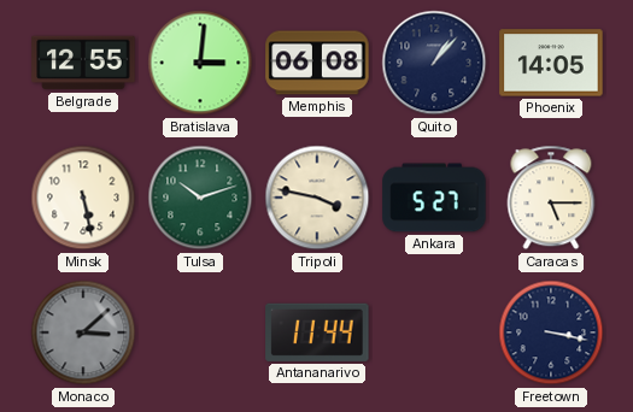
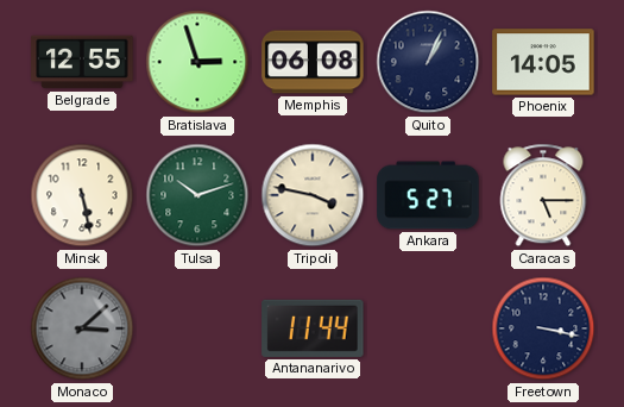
Bratislava: 3:01 -> 2:57
Quito: 1:07 -> 1:04
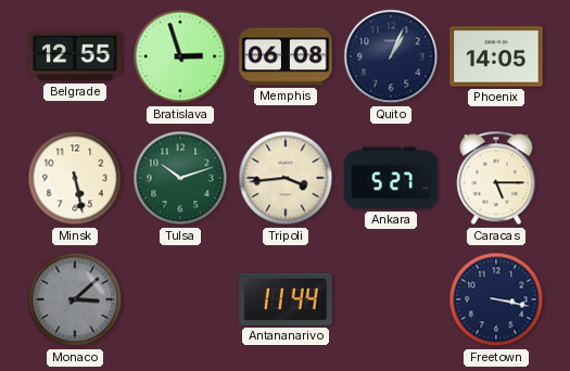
Tripoli: 3:47 -> 3:44
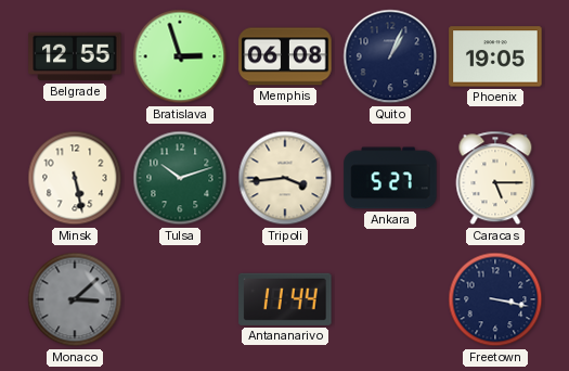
Phoenix: 14:05 -> 19:05
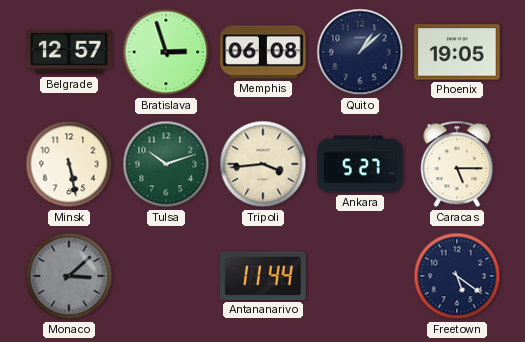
Belgrade: 12:55 -> 12:57
Quito: 1:04 -> 1:08
Freetown: 3:17 -> 5:21
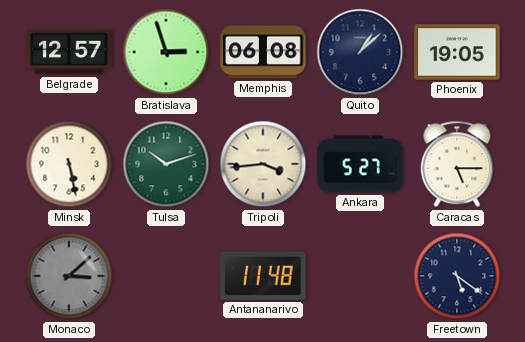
Antananarivo: 11:44 -> 11:48
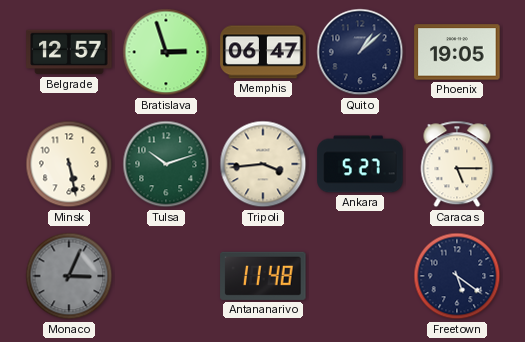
Memphis: 06:08 -> 06:47
Monaco: 3:08 -> 3:04
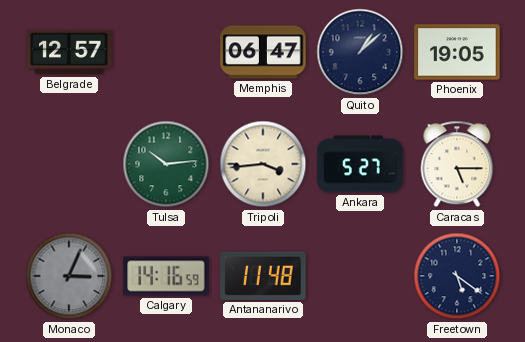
Bratislava: 2:57 -> none
Minsk: 5:28 -> none
Tulsa: 10:12 -> 10:14
Calgary: none -> 14:16
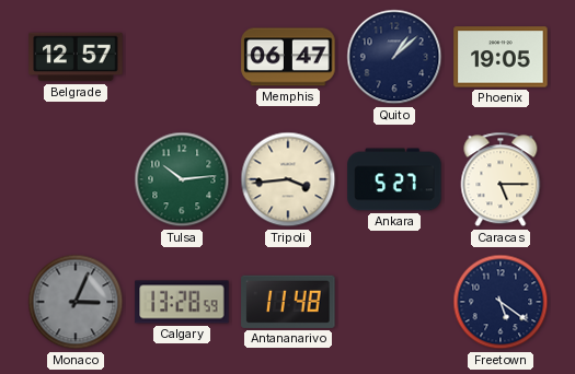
Calgary: 14:16 -> 13:28
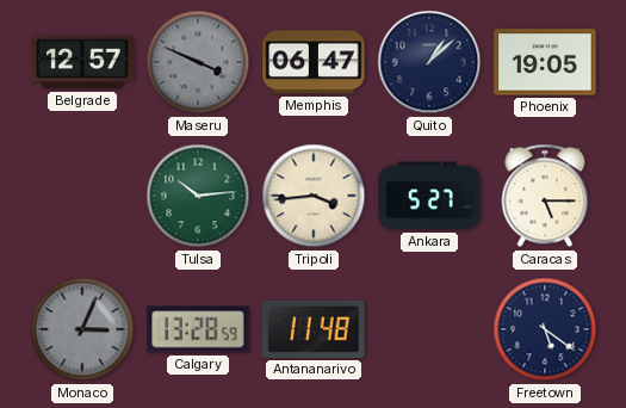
Maseru: none -> 3:49
